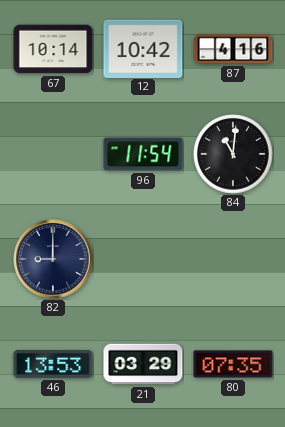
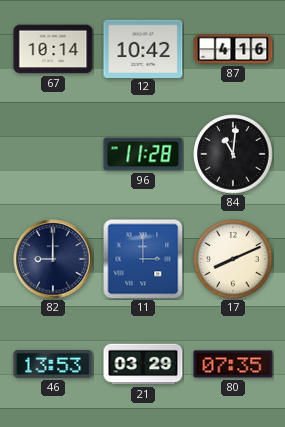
96: 11:54 -> 11:28
11: none -> 3:00
17: none -> 8:11
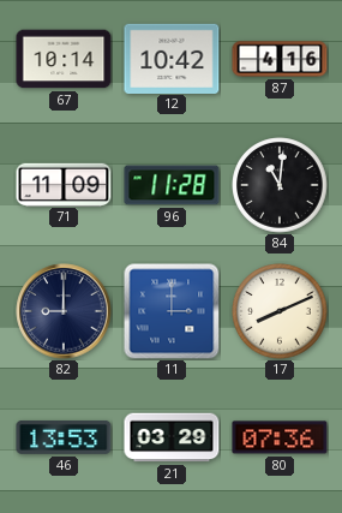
71: none -> 11:09
80: 07:35 -> 07:36
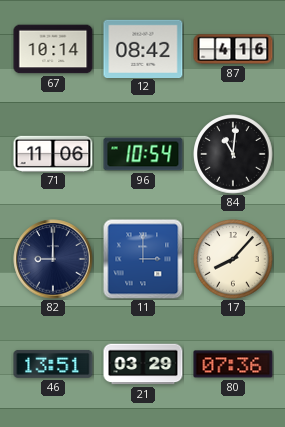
12: 10:42 -> 08:42
71: 11:09 -> 11:06
96: 11:28 -> 10:54
17: 8:11 -> 8:07
46: 13:53 -> 13:51
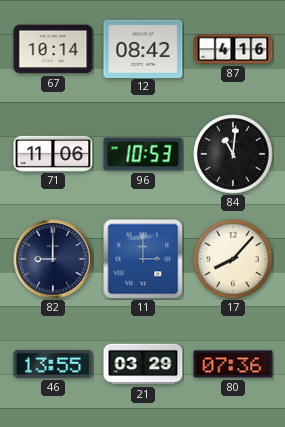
96: 10:54 -> 10:53
46: 13:51 -> 13:55
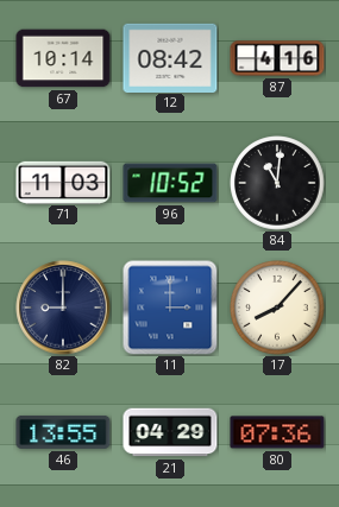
71: 11:06 -> 11:03
96: 10:53 -> 10:52
21: 03:29 -> 04:29
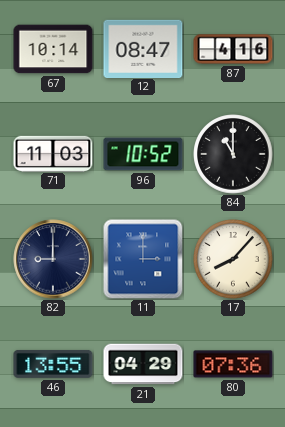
12: 08:42 -> 08:47
84: 11:01 -> 11:00
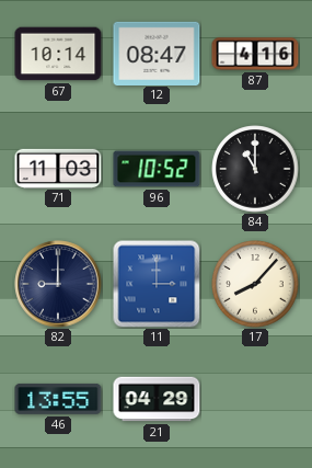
80: 07:36 -> none
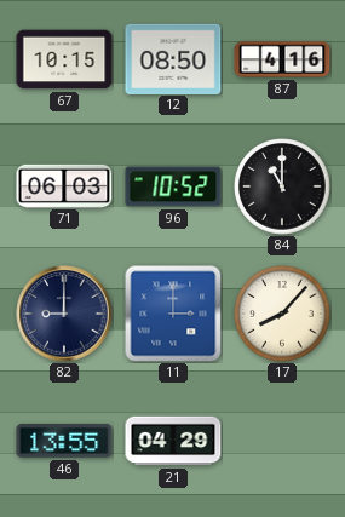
67: 10:14 -> 10:15
12: 08:47 -> 08:50
71: 11:03 -> 06:03
